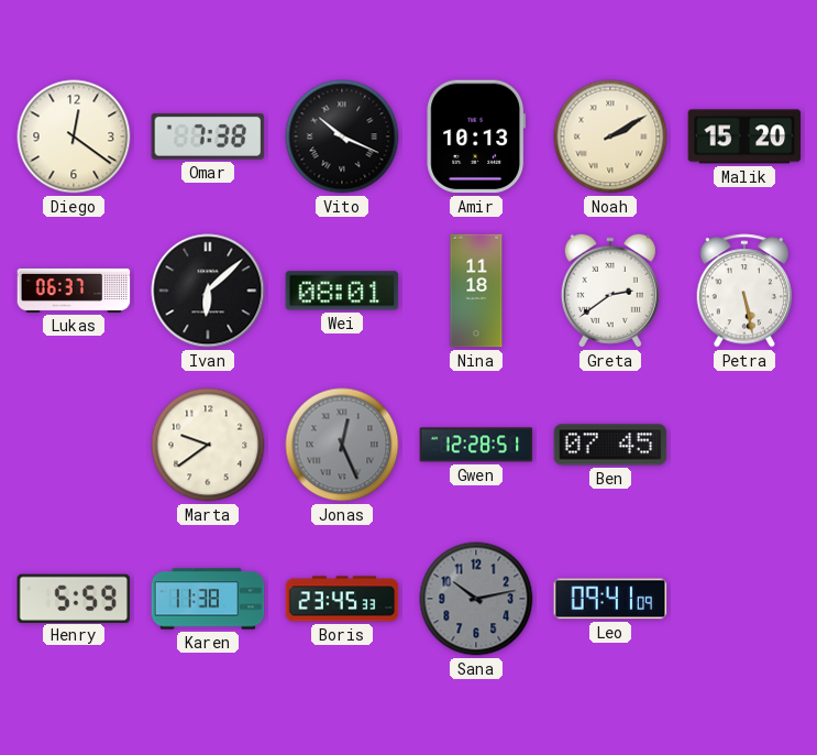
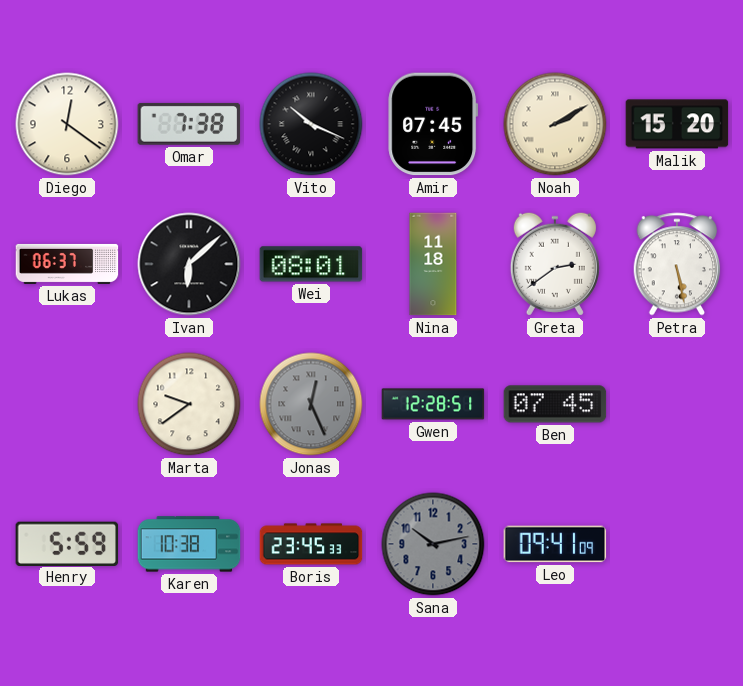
Amir: 10:13 -> 07:45
Karen: 11:38 -> 10:38
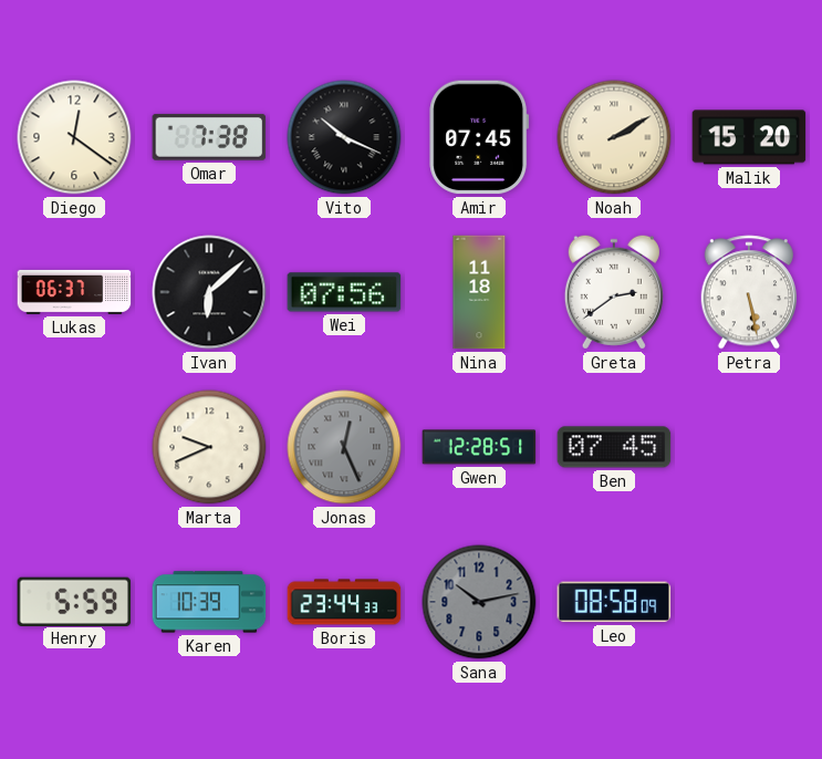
Wei: 08:01 -> 07:56
Marta: 9:39 -> 9:41
Karen: 10:38 -> 10:39
Boris: 23:45 -> 23:44
Leo: 09:41 -> 08:58
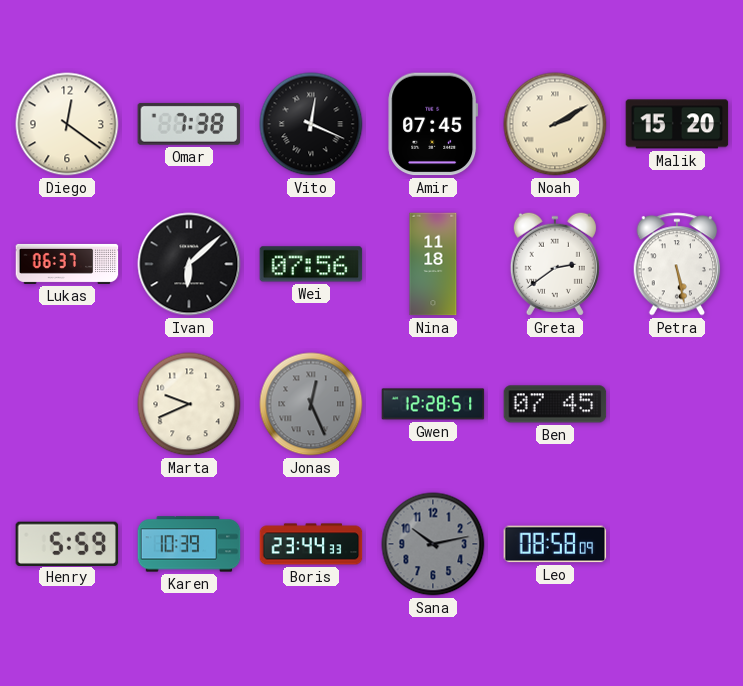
Vito: 10:19 -> 12:19
